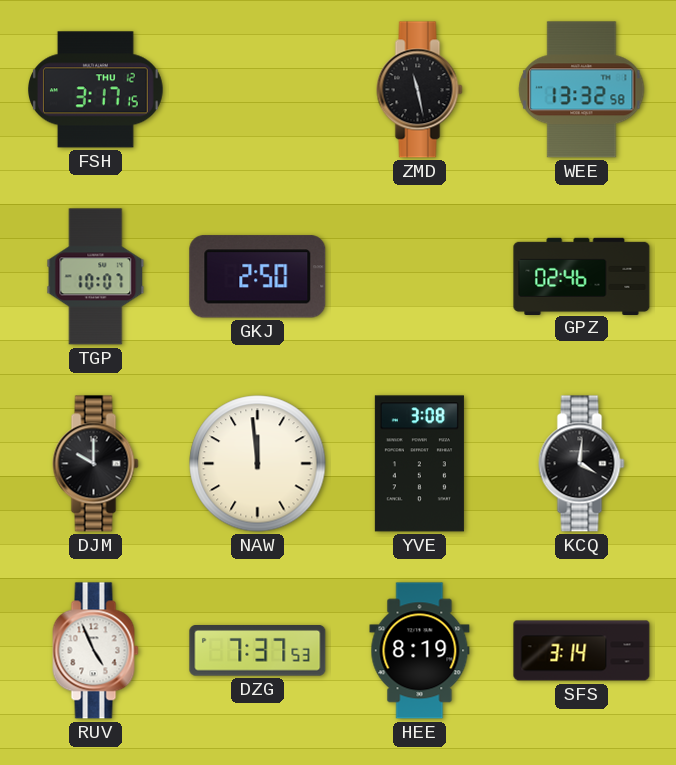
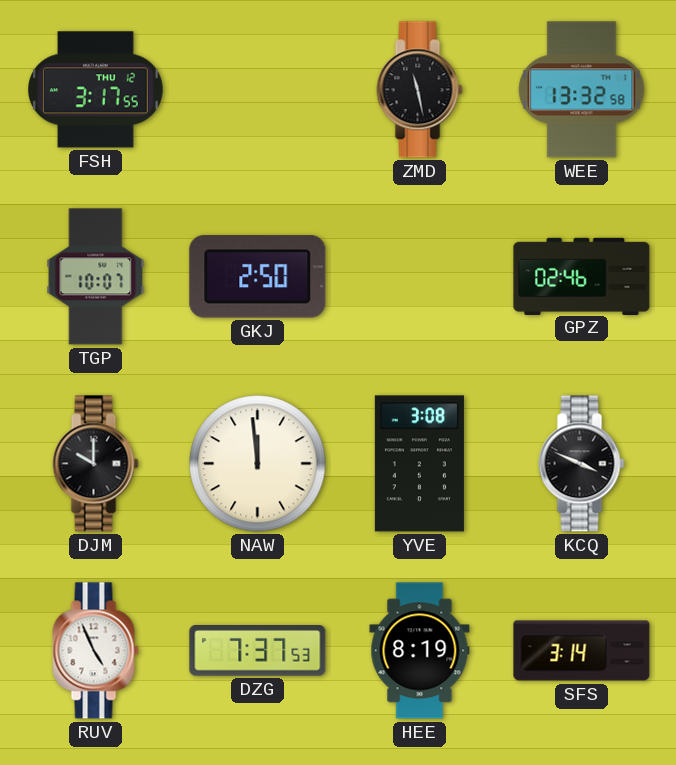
FSH: 3:17:15 -> 3:17:55
KCQ: 4:01 -> 3:49
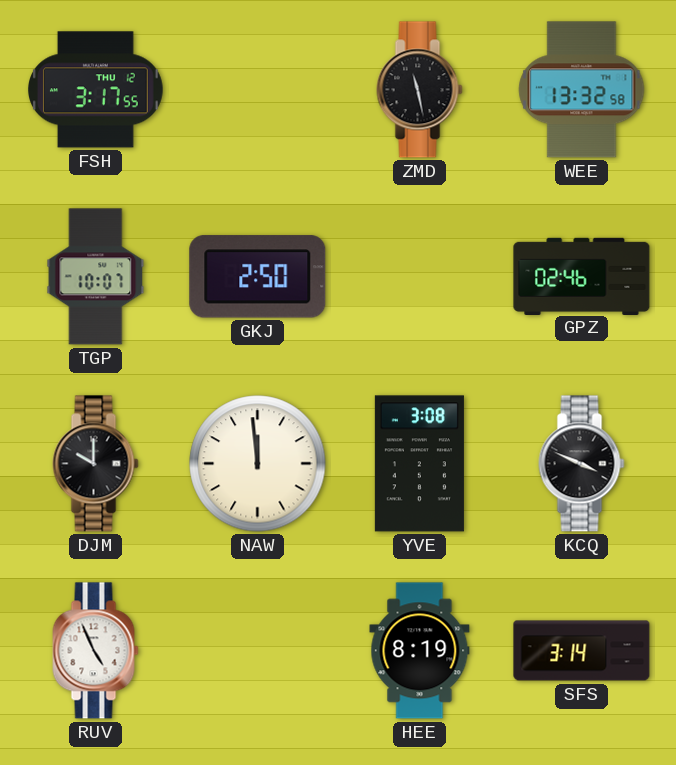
DZG: 7:37 -> none
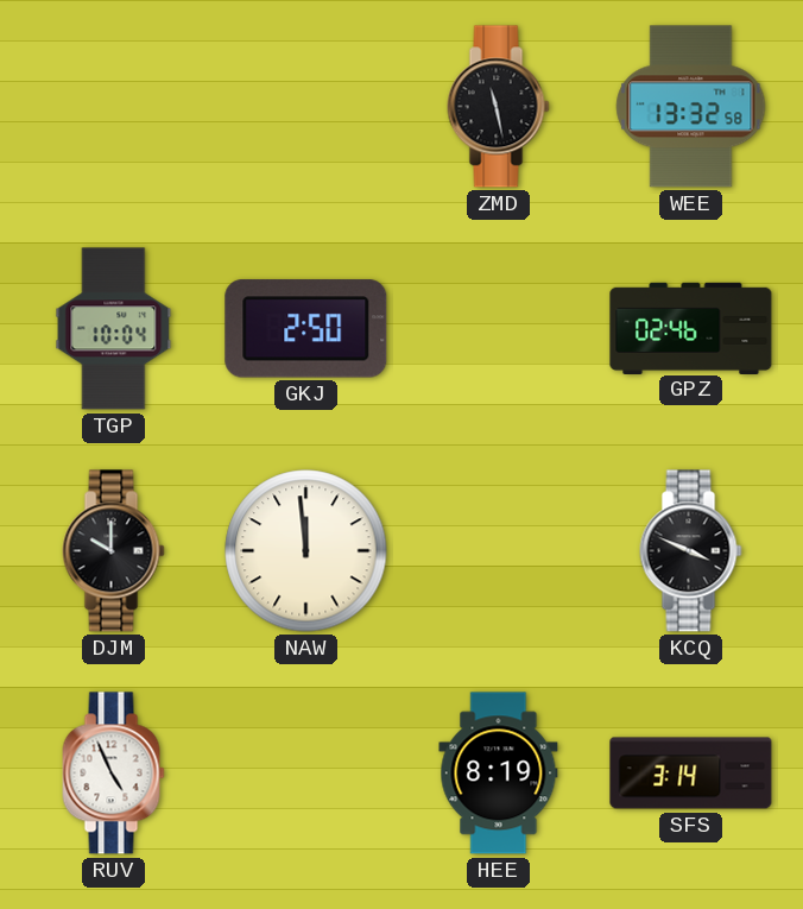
FSH: 3:17 -> none
TGP: 10:07 -> 10:04
YVE: 3:08 -> none
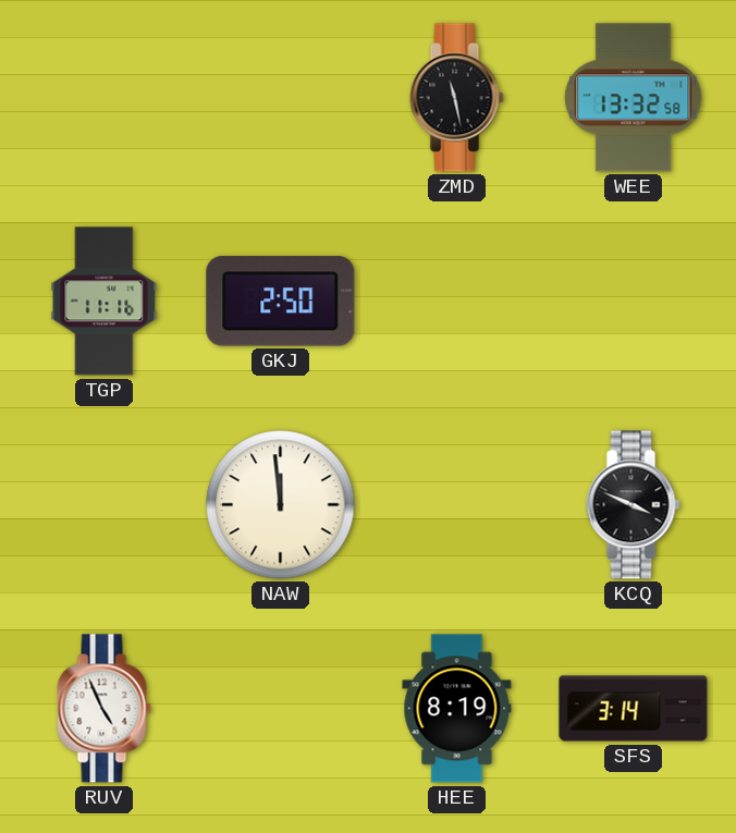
TGP: 10:04 -> 11:16
GPZ: 02:46 -> none
DJM: 10:00 -> none
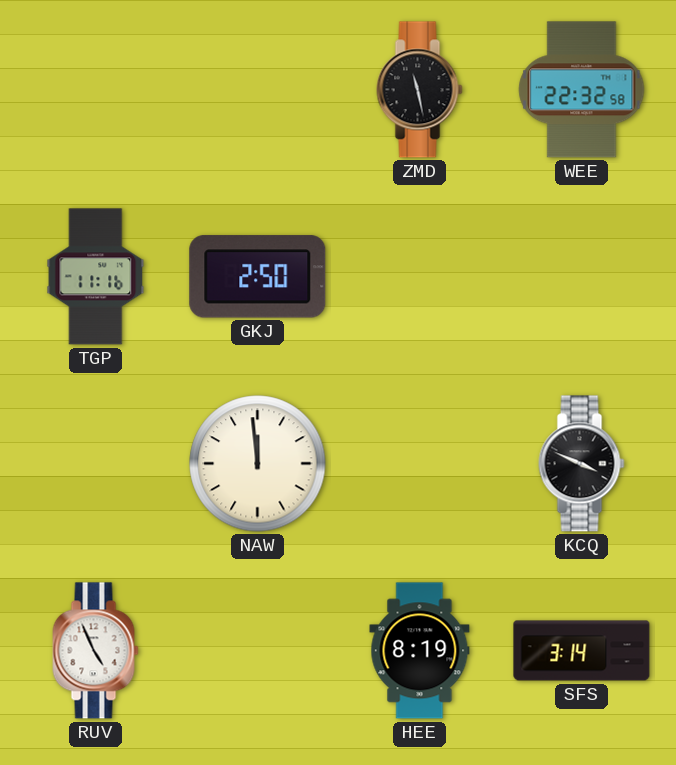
WEE: 13:32 -> 22:32
